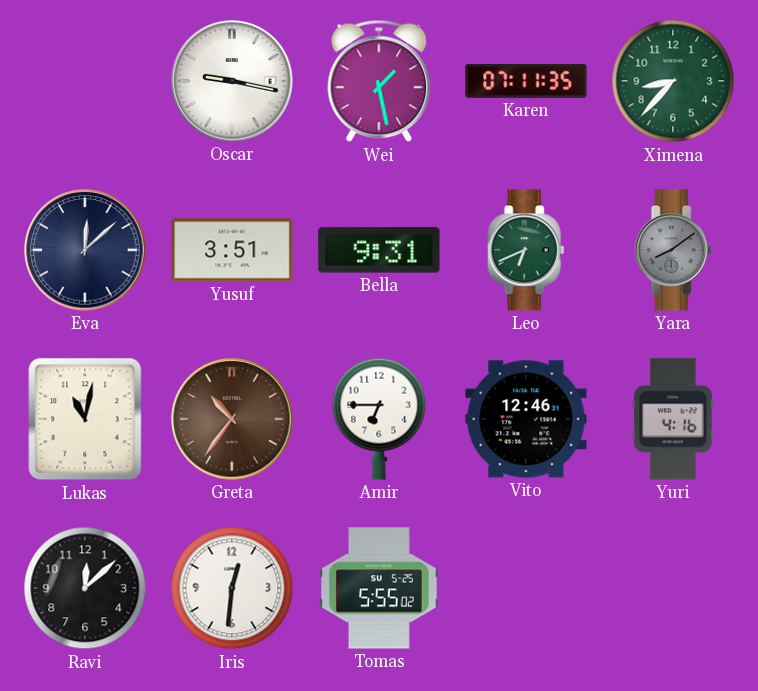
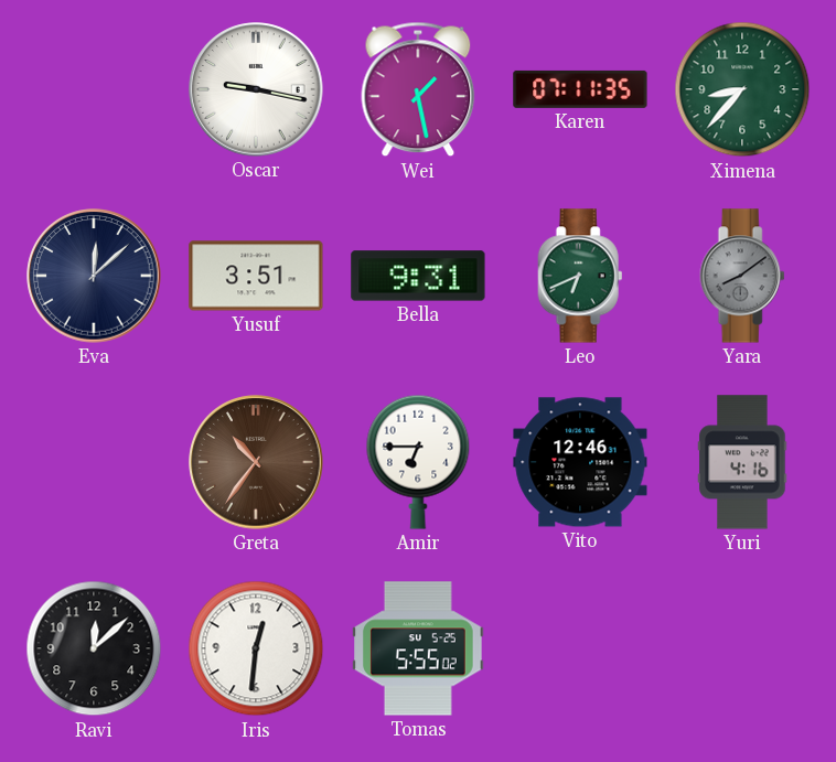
Lukas: 11:02 -> none
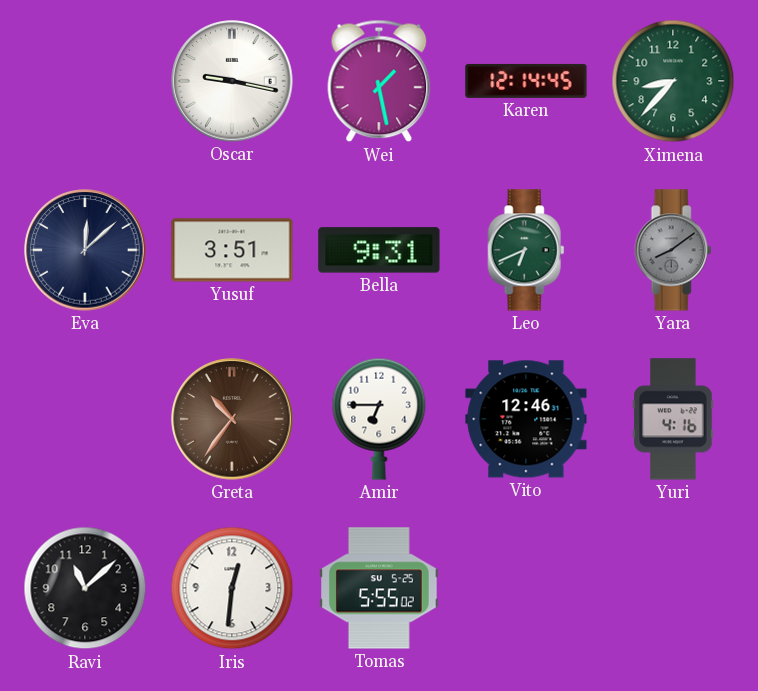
Karen: 07:11 -> 12:14
Ravi: 12:08 -> 11:08
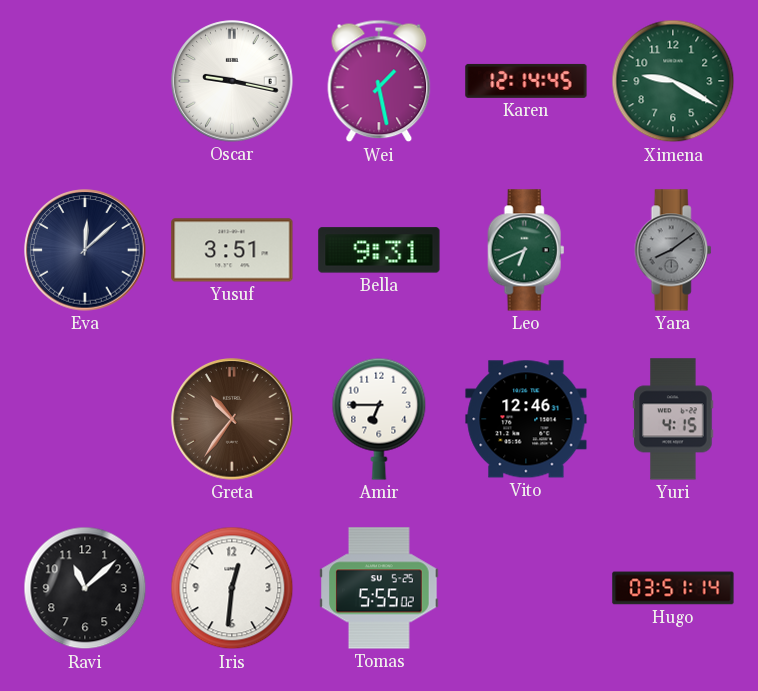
Ximena: 8:37 -> 9:20
Yuri: 4:16 -> 4:15
Hugo: none -> 03:51
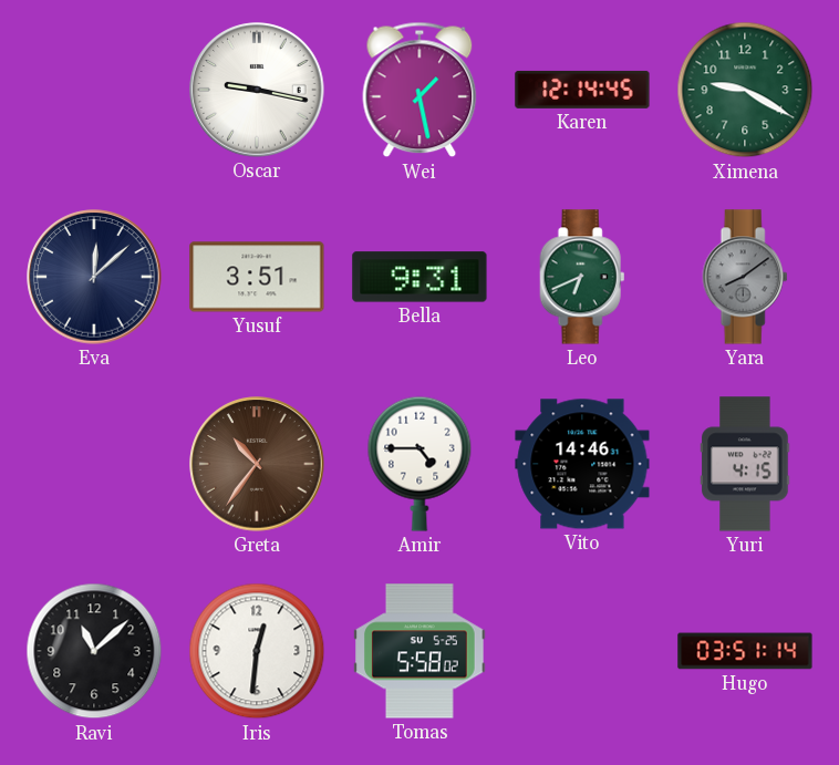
Amir: 6:45 -> 4:45
Vito: 12:46 -> 14:46
Tomas: 5:55 -> 5:58
